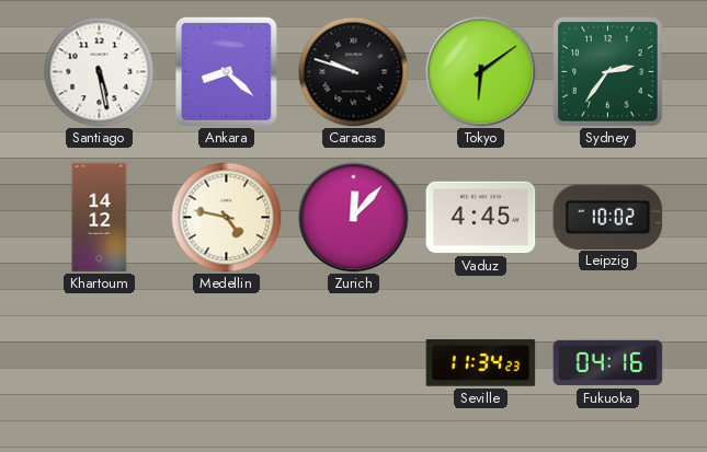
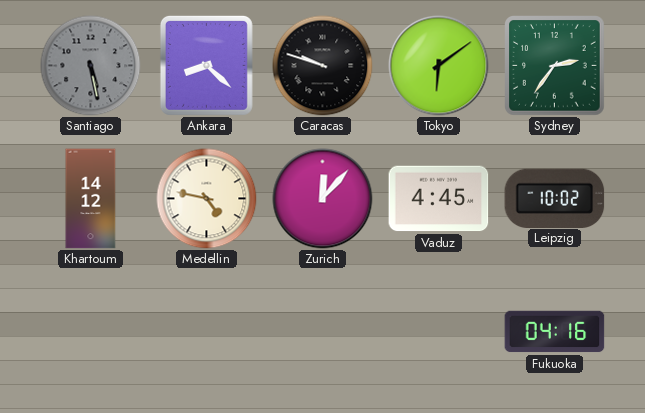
Santiago dial: white -> grey
Seville: 11:34 -> none
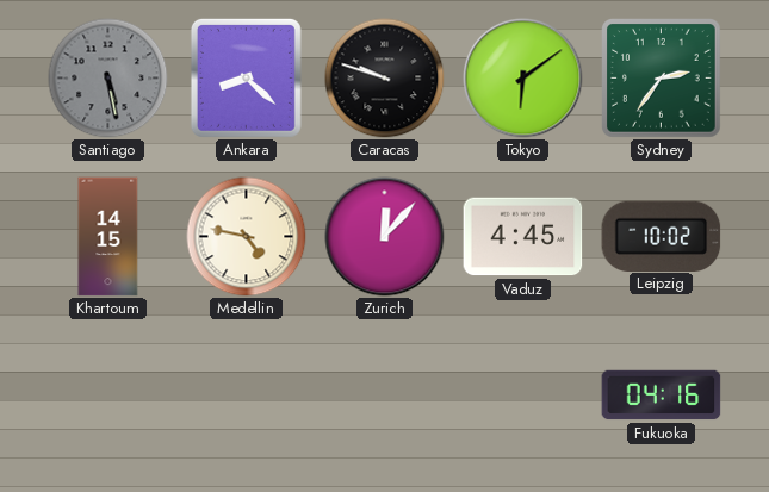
Khartoum: 14:12 -> 14:15
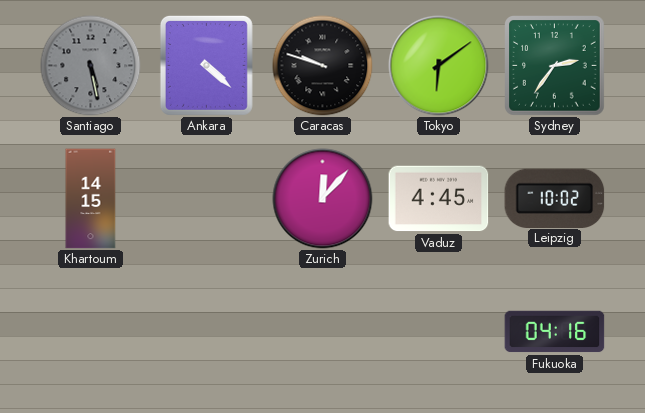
Ankara: 8:22 -> 4:22
Medellin: 4:47 -> none
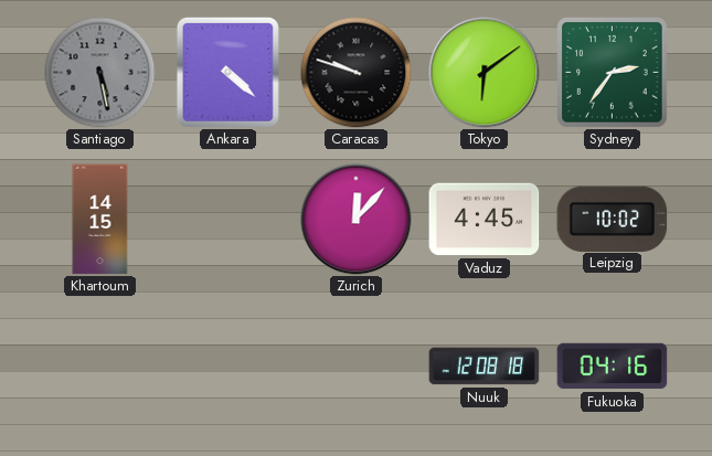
Nuuk: none -> 12:08
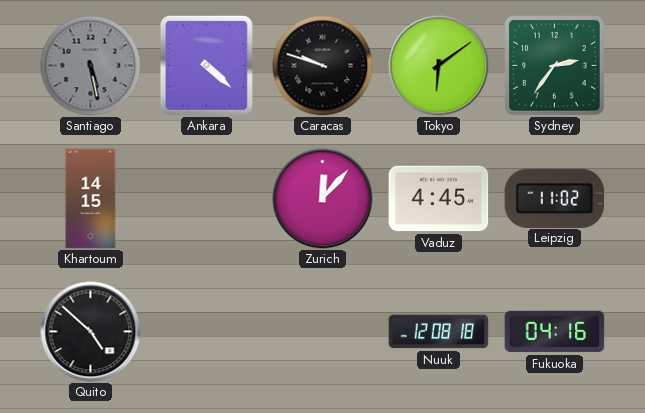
Leipzig: 10:02 -> 11:02
Quito: none -> 4:52
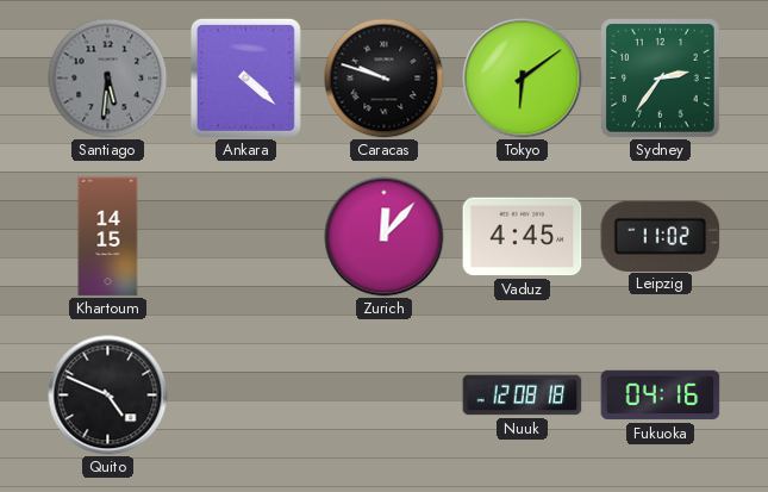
Santiago: 5:28 -> 5:31
Quito: 4:52 -> 4:49
